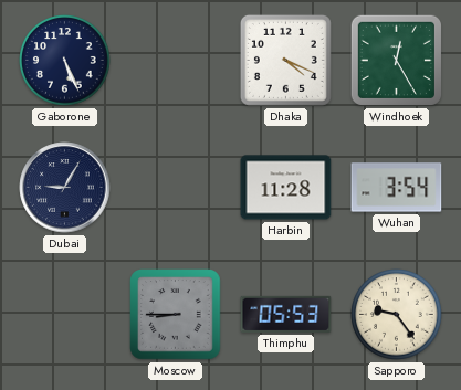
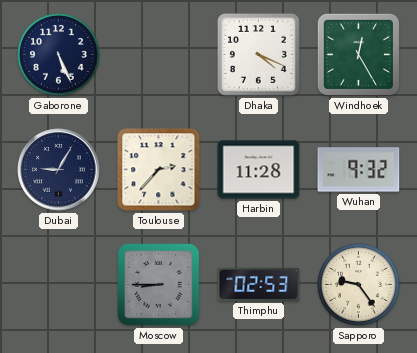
Toulouse: none -> 2:37
Wuhan: 3:54 -> 9:32
Thimphu: 05:53 -> 02:53
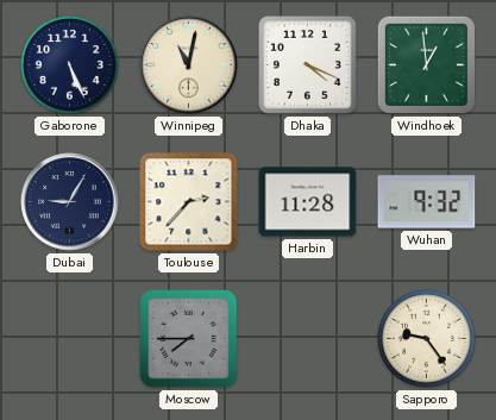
Winnipeg: none -> 11:02
Windhoek: 12:25 -> 12:59
Moscow: 8:45 -> 7:45
Thimphu: 02:53 -> none
